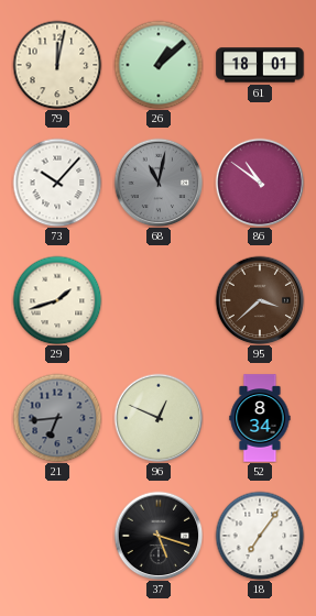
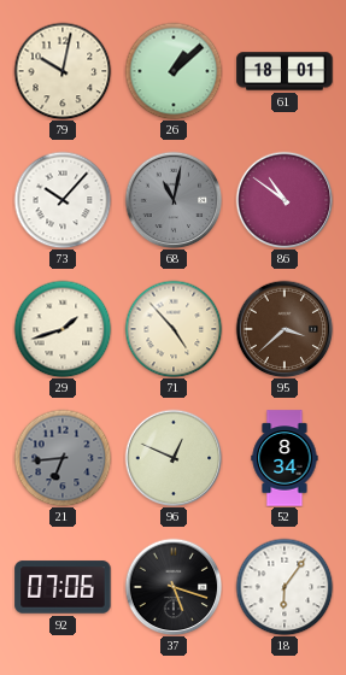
79: 12:02 -> 10:02
71: none -> 4:53
92: none -> 07:06
18: 7:06 -> 6:06
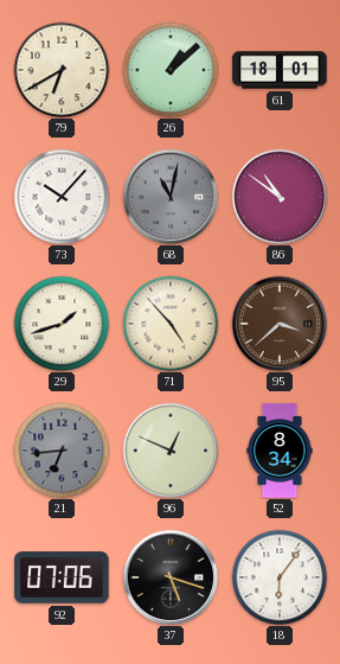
79: 10:02 -> 6:40
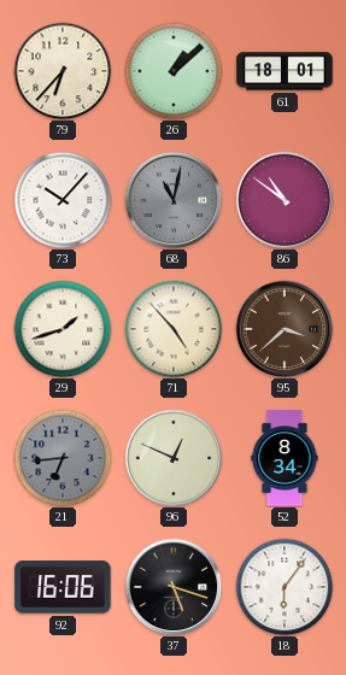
79: 6:40 -> 6:37
92: 07:06 -> 16:06
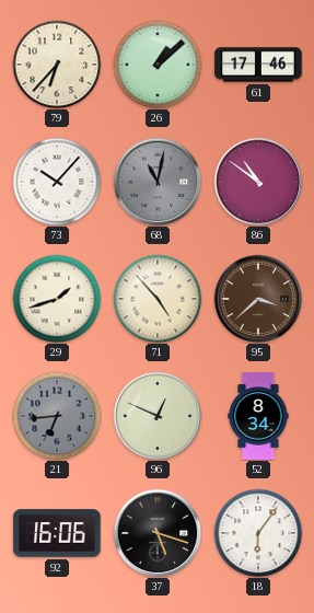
61: 18:01 -> 17:46
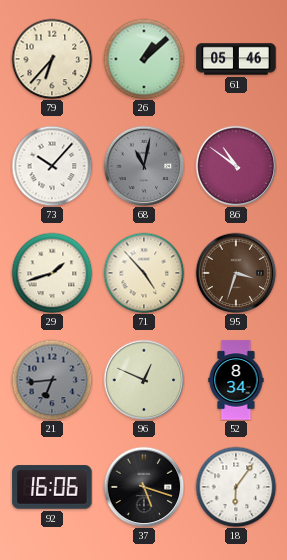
61: 17:46 -> 05:46
95: 3:38 -> 3:33
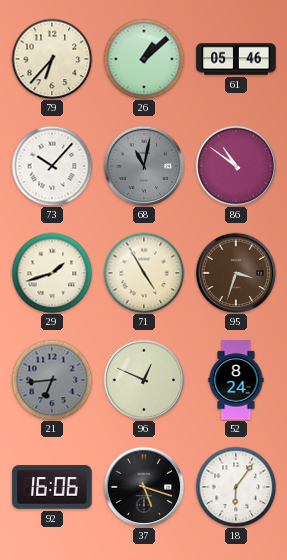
71: 4:53 -> 4:55
52: 8:34 -> 8:24
